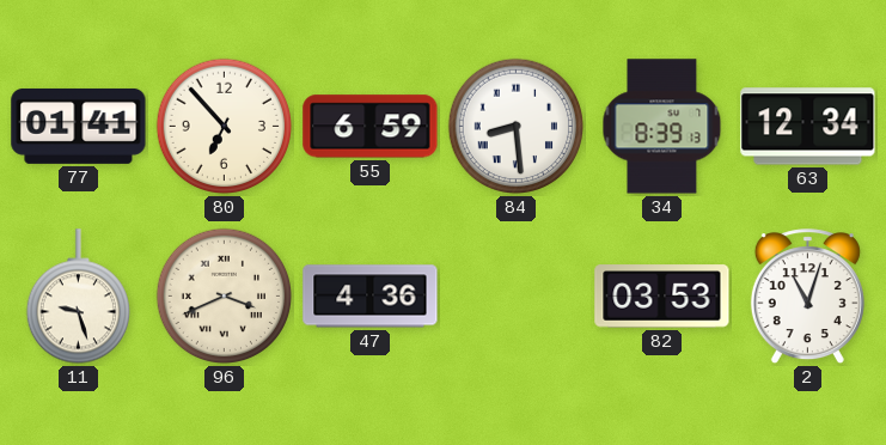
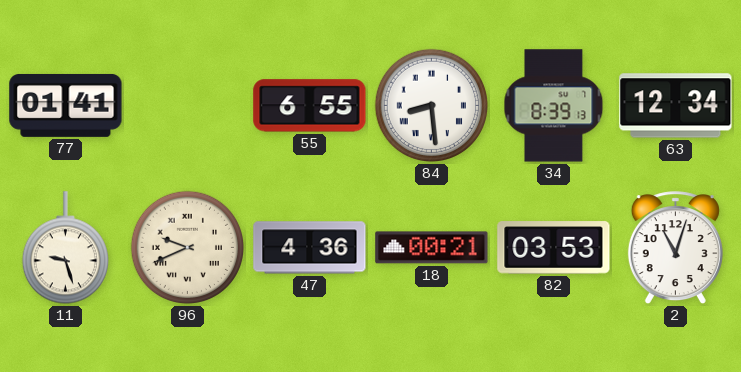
80: 6:53 -> none
55: 6:59 -> 6:55
96: 3:41 -> 9:41
18: none -> 00:21
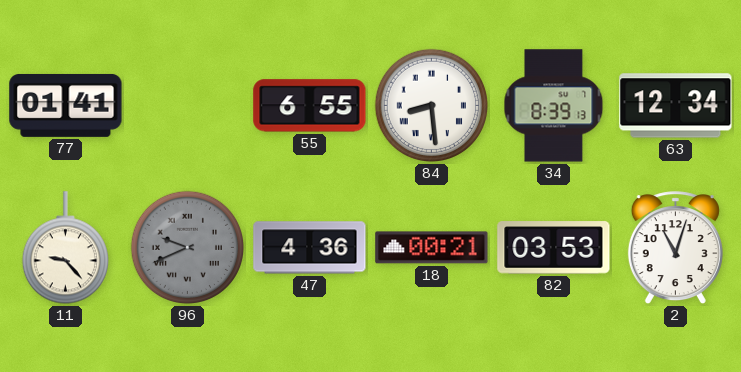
11: 9:27 -> 9:23
96 dial: cream -> grey
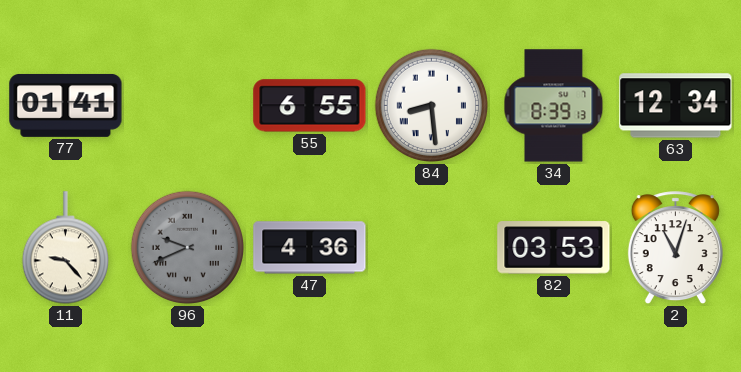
18: 00:21 -> none
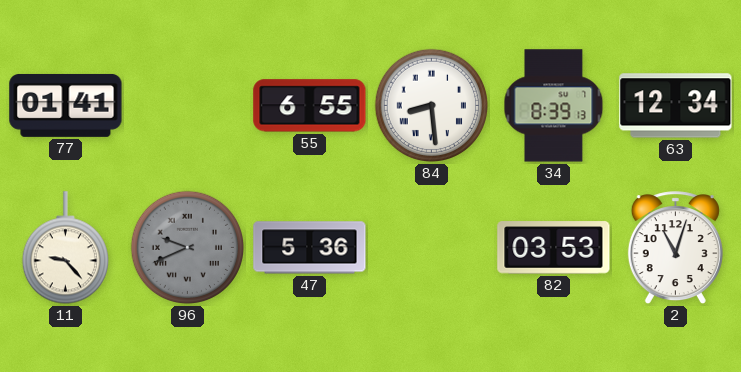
47: 4:36 -> 5:36
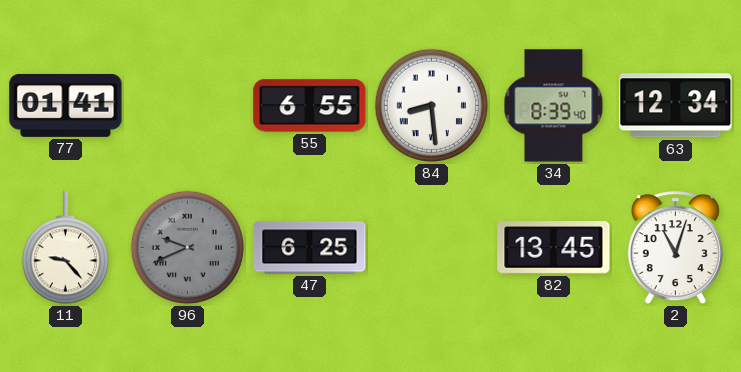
34: 8:39:13 -> 8:39:40
47: 5:36 -> 6:25
82: 03:53 -> 13:45
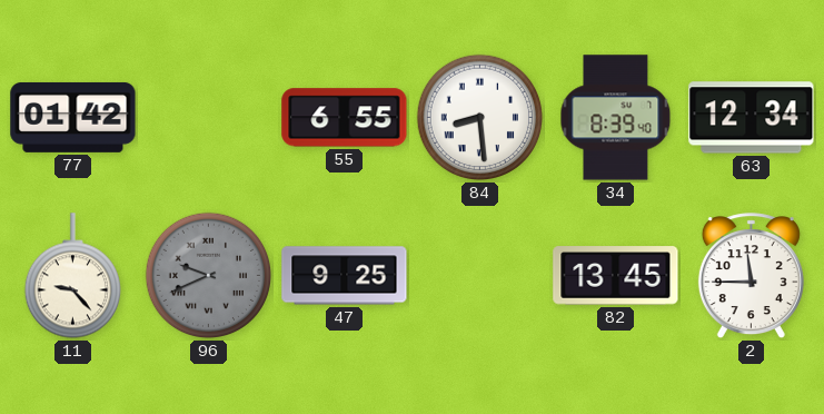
77: 01:41 -> 01:42
47: 6:25 -> 9:25
2: 11:03 -> 11:45
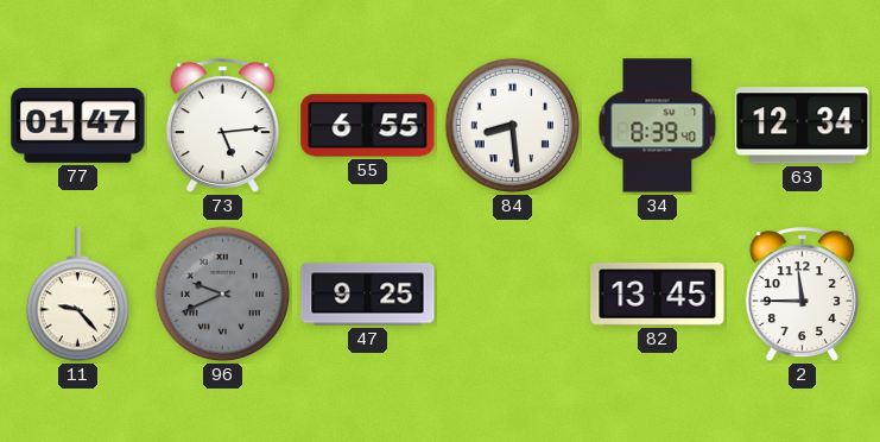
77: 01:42 -> 01:47
73: none -> 5:14
